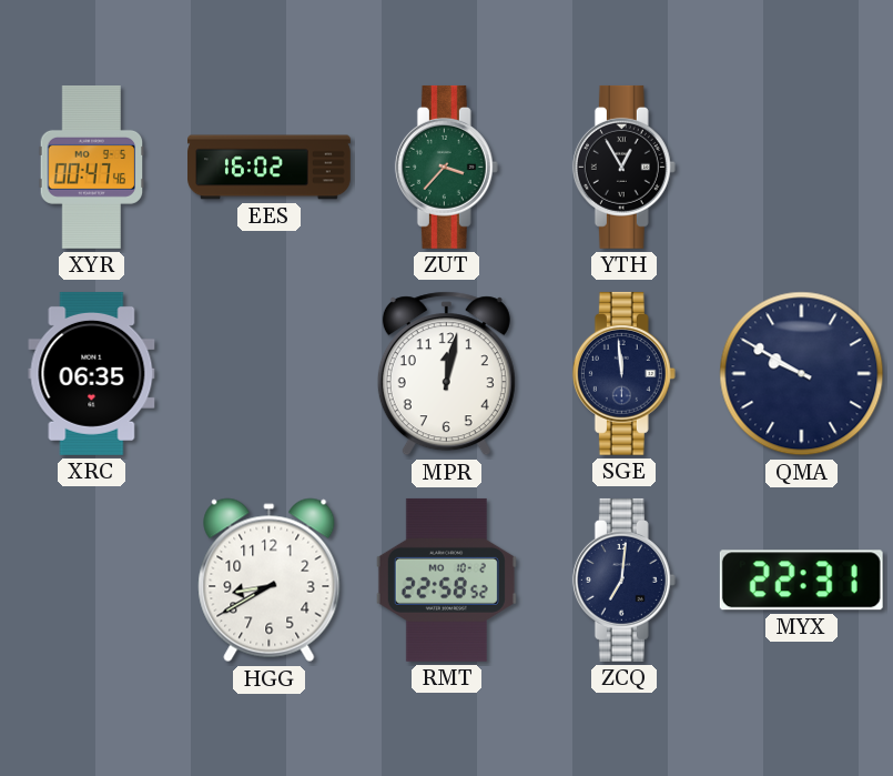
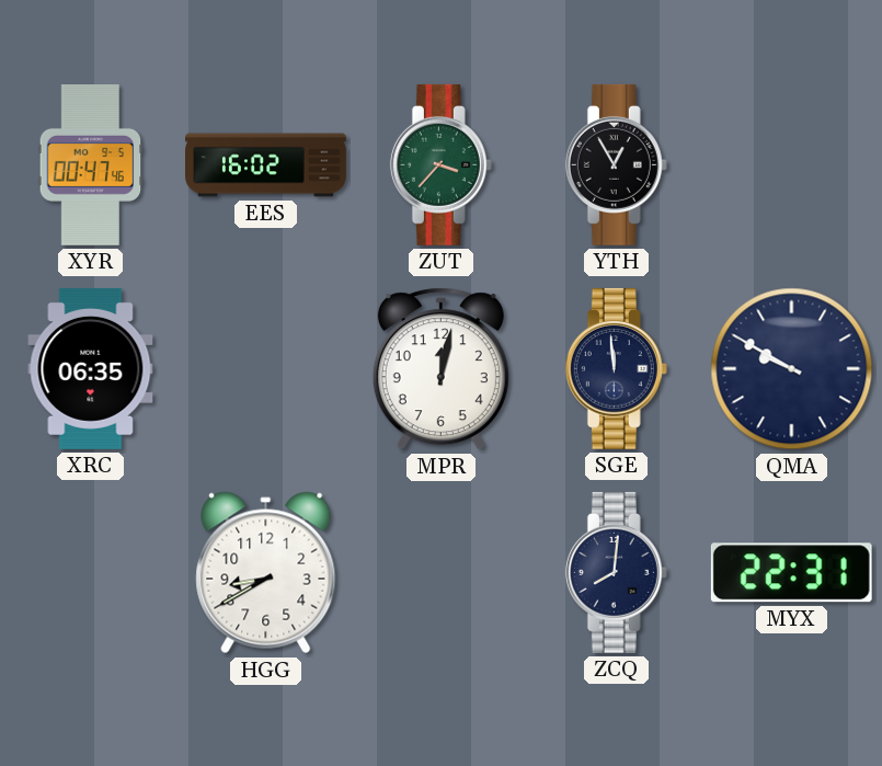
RMT: 22:58 -> none
ZCQ: 7:01 -> 8:01
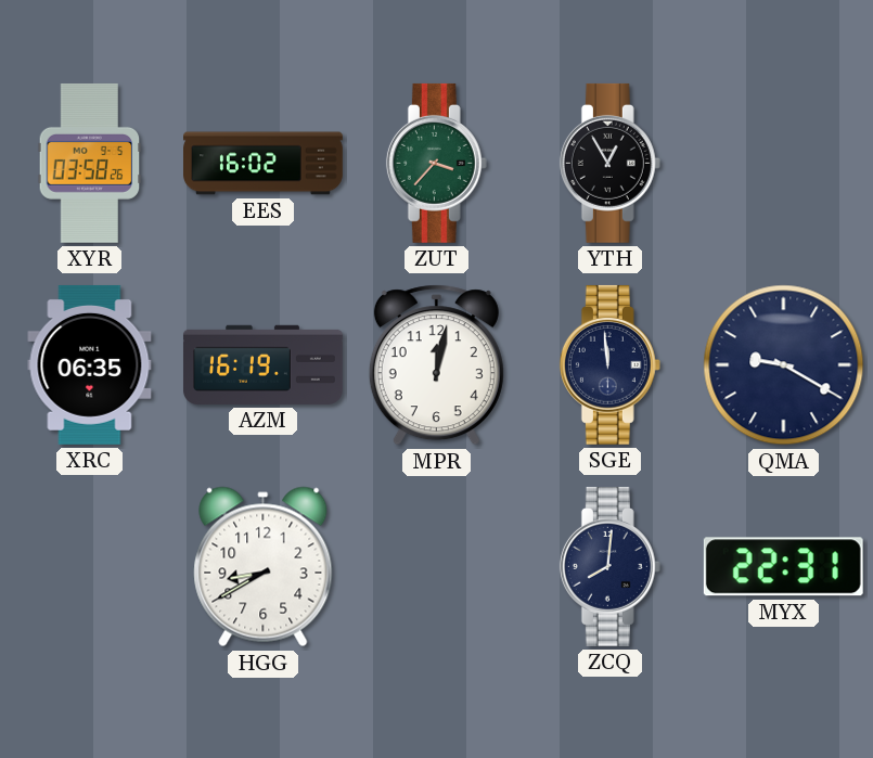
XYR: 00:47 -> 03:58
AZM: none -> 16:19
QMA: 9:50 -> 9:20
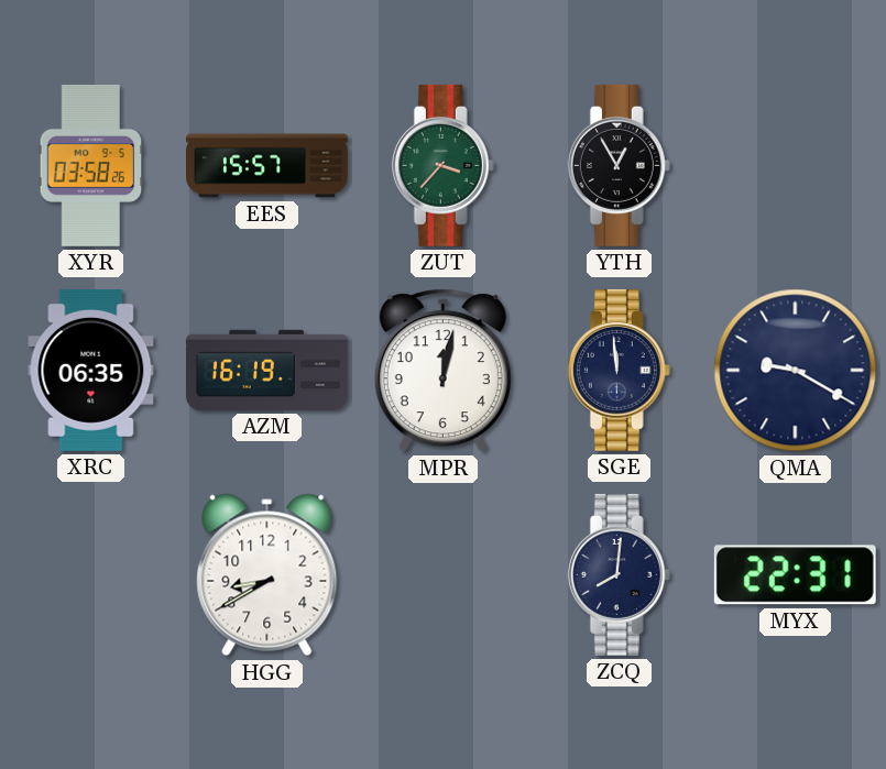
EES: 16:02 -> 15:57
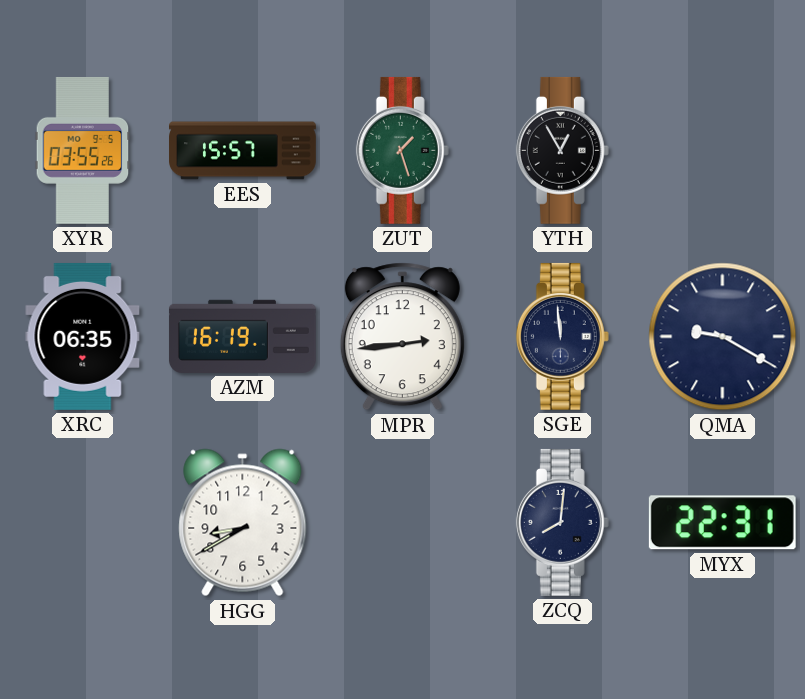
XYR: 03:58 -> 03:55
ZUT: 3:37 -> 1:27
MPR: 12:02 -> 2:44
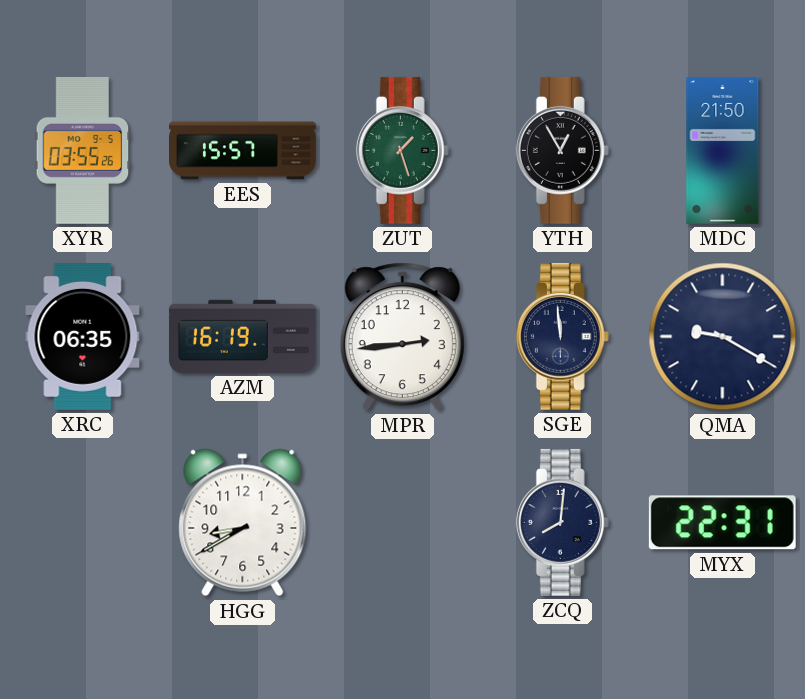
MDC: none -> 21:50
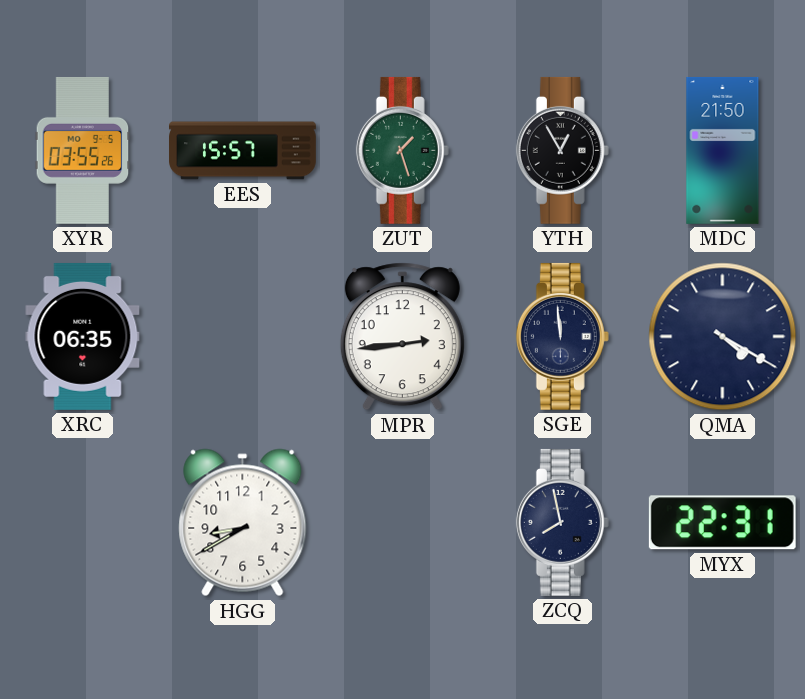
AZM: 16:19 -> none
QMA: 9:20 -> 4:20
ZCQ: 8:01 -> 7:58
